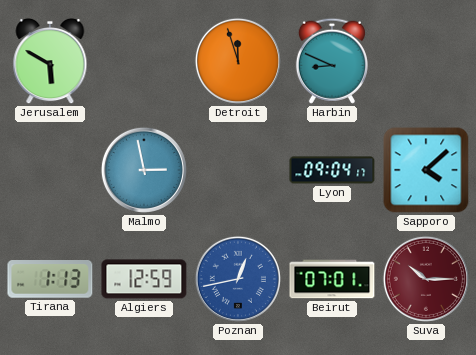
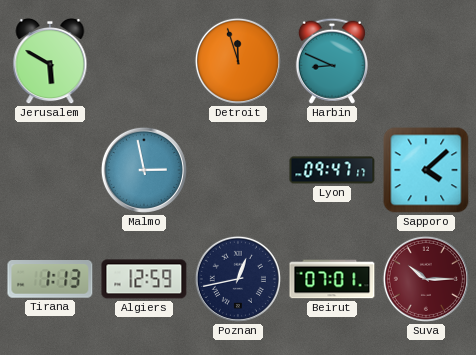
Lyon: 09:04 -> 09:47
Poznan dial: blue -> navy
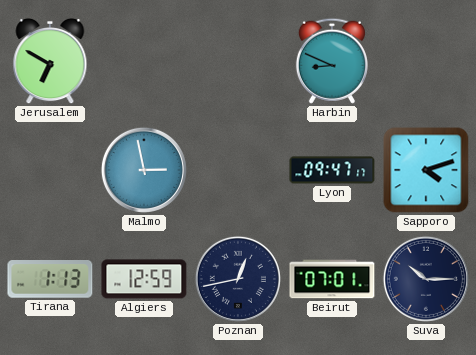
Jerusalem: 5:50 -> 6:50
Detroit: 11:57 -> none
Sapporo: 4:08 -> 4:12
Suva dial: burgundy -> navy
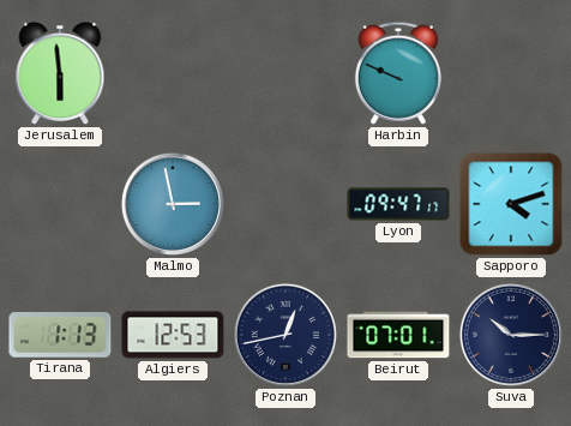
Jerusalem: 6:50 -> 5:59
Harbin: 8:49 -> 9:49
Algiers: 12:59 -> 12:53
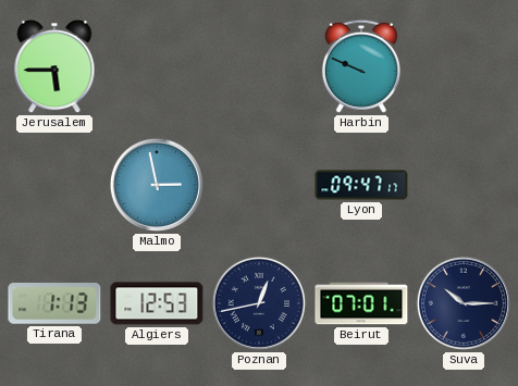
Jerusalem: 5:59 -> 5:45
Sapporo: 4:12 -> none
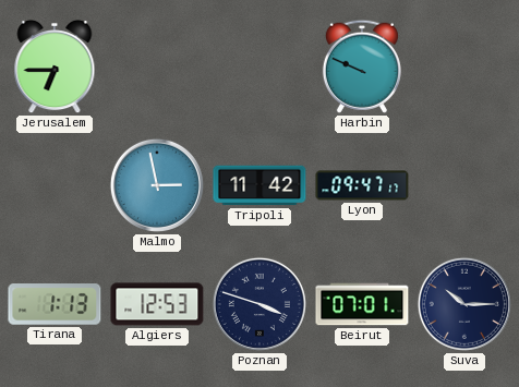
Jerusalem: 5:45 -> 6:45
Tripoli: none -> 11:42
Poznan: 12:43 -> 3:48
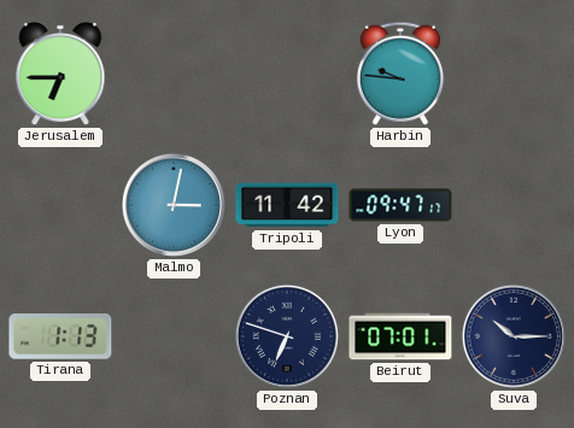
Harbin: 9:49 -> 9:46
Malmo: 2:58 -> 3:02
Algiers: 12:53 -> none
Poznan: 3:48 -> 6:48
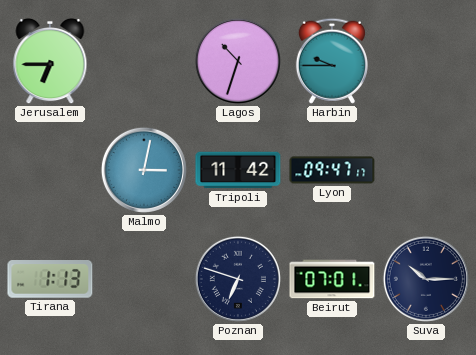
Lagos: none -> 10:33
Harbin: 9:46 -> 9:45
